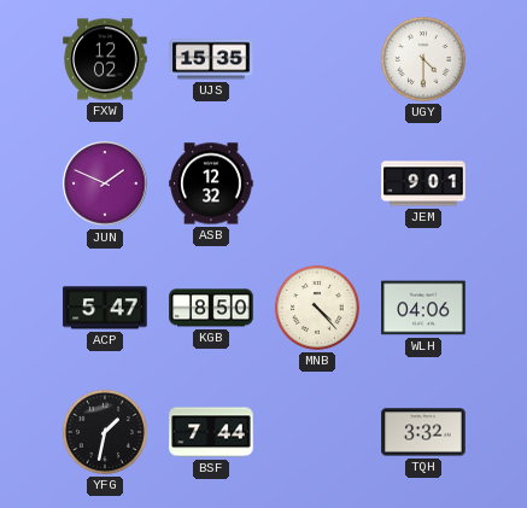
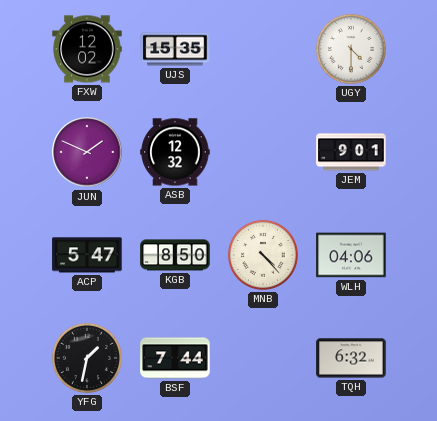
TQH: 3:32 -> 6:32
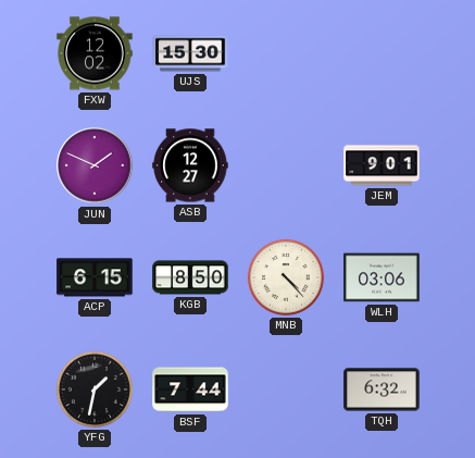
UJS: 15:35 -> 15:30
UGY: 4:30 -> none
ASB: 12:32 -> 12:27
ACP: 5:47 -> 6:15
WLH: 04:06 -> 03:06
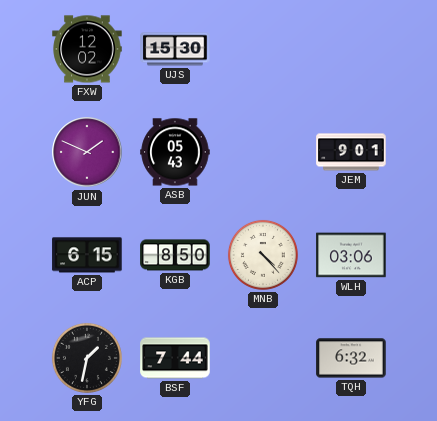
ASB: 12:27 -> 05:43
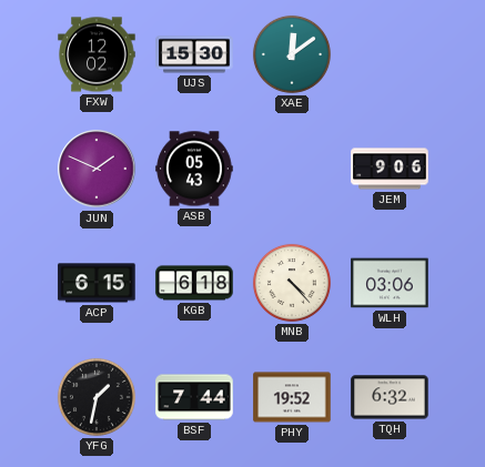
XAE: none -> 12:09
JEM: 9:01 -> 9:06
KGB: 8:50 -> 6:18
PHY: none -> 19:52
